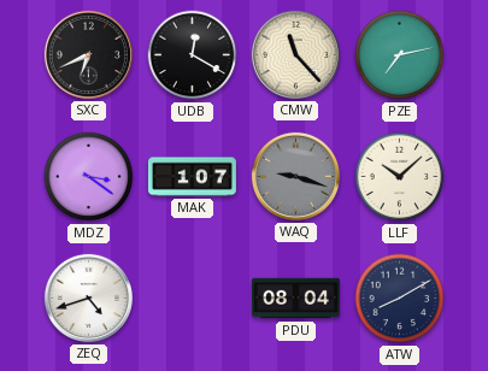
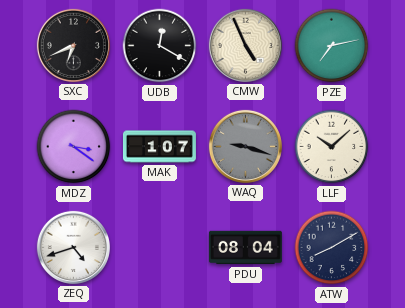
CMW: 11:23 -> 4:56
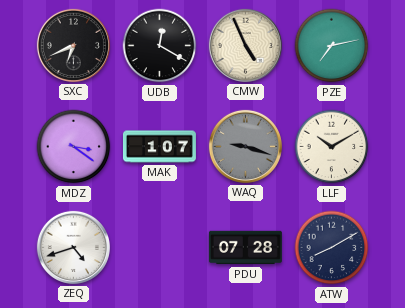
LLF: 10:08 -> 10:10
PDU: 08:04 -> 07:28
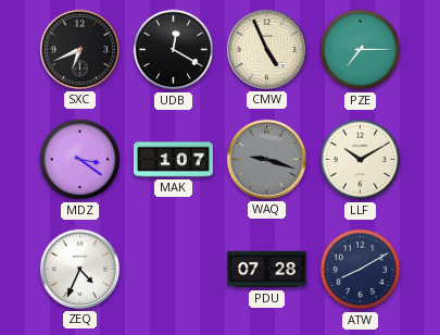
PZE: 7:13 -> 7:15
ZEQ: 4:42 -> 4:34
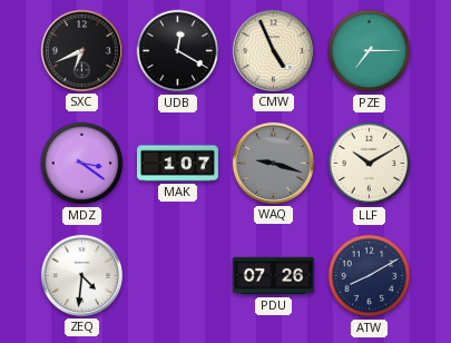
ZEQ: 4:34 -> 4:31
PDU: 07:28 -> 07:26
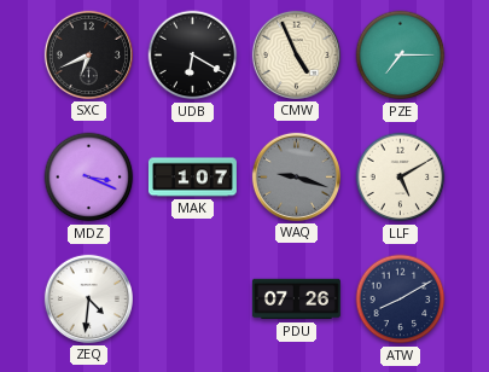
UDB: 12:20 -> 6:20
MDZ: 3:21 -> 3:19
LLF: 10:10 -> 5:10
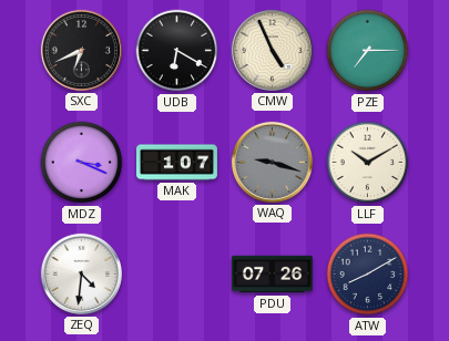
LLF: 5:10 -> 10:10
